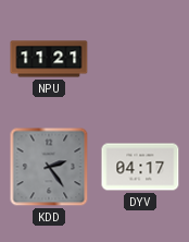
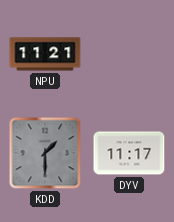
KDD: 2:24 -> 1:30
DYV: 04:17 -> 11:17
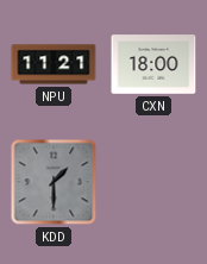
CXN: none -> 18:00
DYV: 11:17 -> none
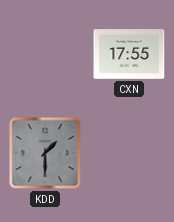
NPU: 11:21 -> none
CXN: 18:00 -> 17:55
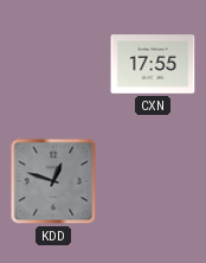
KDD: 1:30 -> 12:48
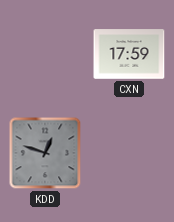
CXN: 17:55 -> 17:59
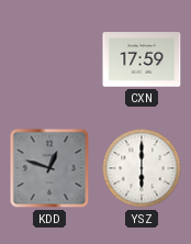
YSZ: none -> 6:00
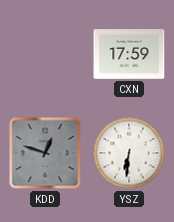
YSZ: 6:00 -> 6:31
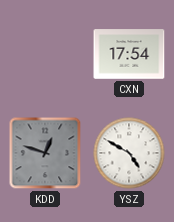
CXN: 17:59 -> 17:54
YSZ: 6:31 -> 4:50
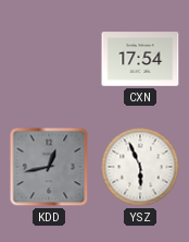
KDD: 12:48 -> 12:43
YSZ: 4:50 -> 5:56
